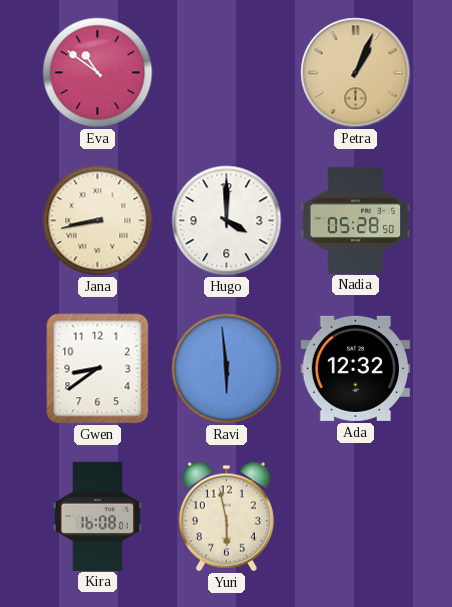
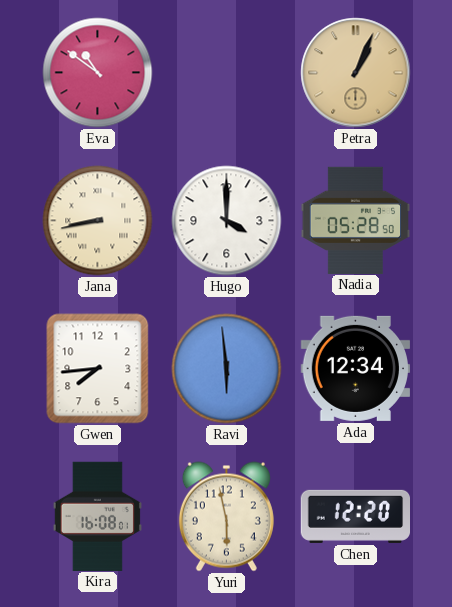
Gwen: 8:39 -> 7:44
Ada: 12:32 -> 12:34
Chen: none -> 12:20
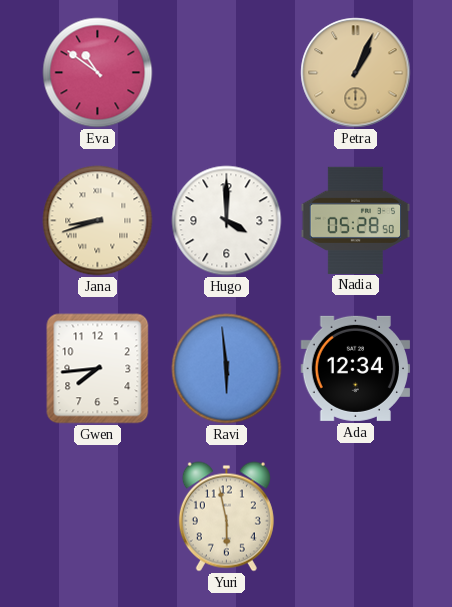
Jana: 8:43 -> 8:42
Kira: 16:08 -> none
Chen: 12:20 -> none
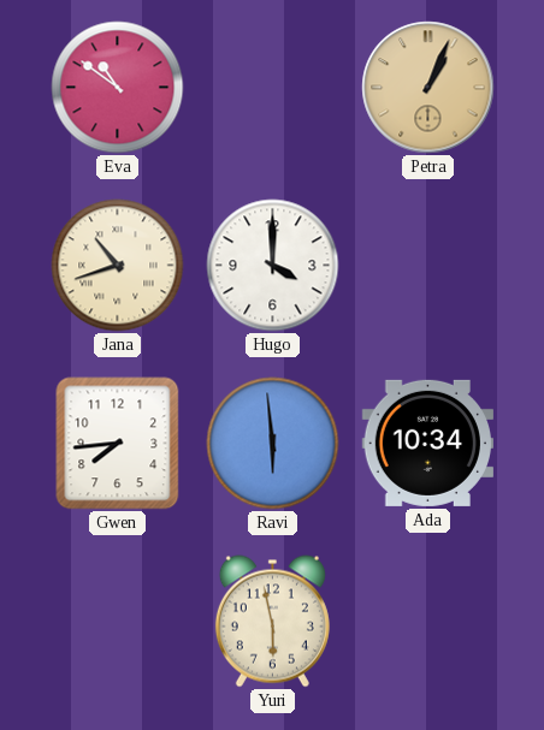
Jana: 8:42 -> 10:42
Nadia: 05:28 -> none
Ada: 12:34 -> 10:34
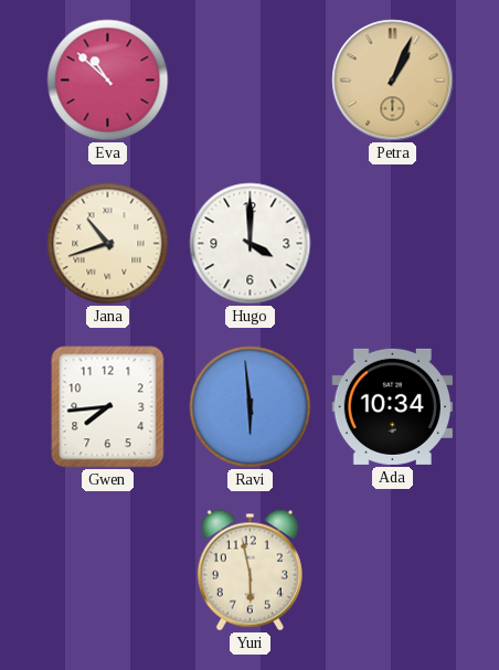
Eva: 10:51 -> 10:52
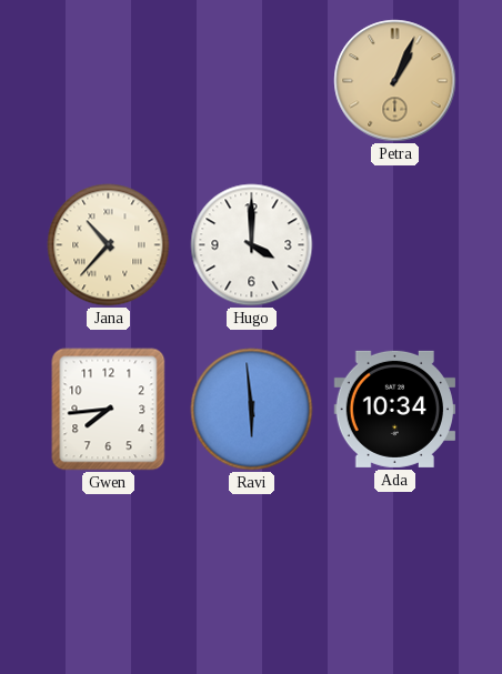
Eva: 10:52 -> none
Jana: 10:42 -> 10:37
Yuri: 5:58 -> none
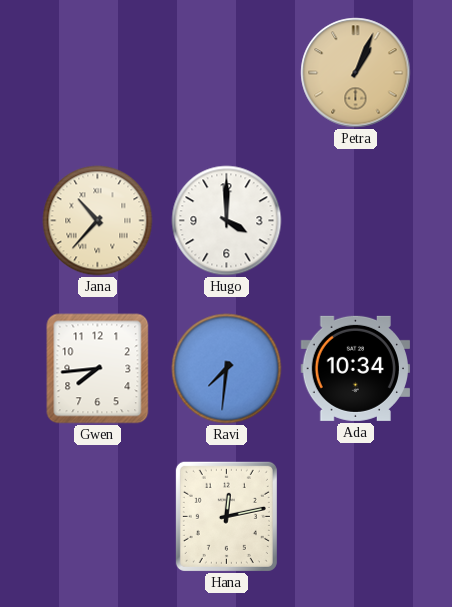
Ravi: 5:59 -> 7:31
Hana: none -> 12:13
